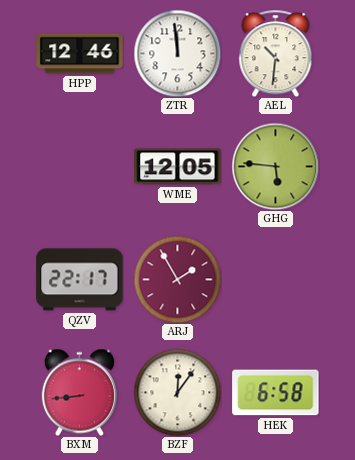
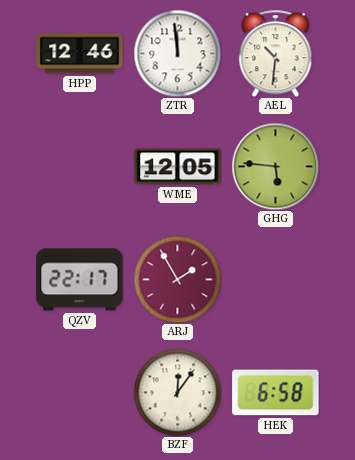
BXM: 8:44 -> none
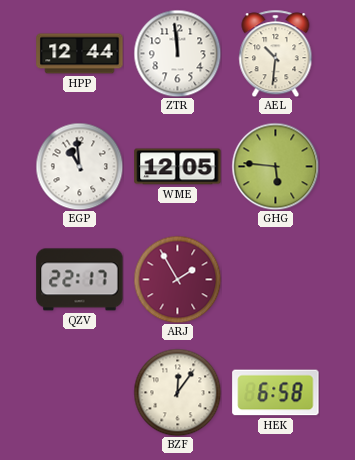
HPP: 12:46 -> 12:44
EGP: none -> 10:59
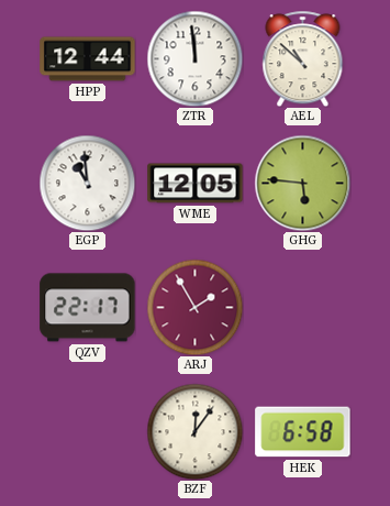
AEL: 10:31 -> 10:52
